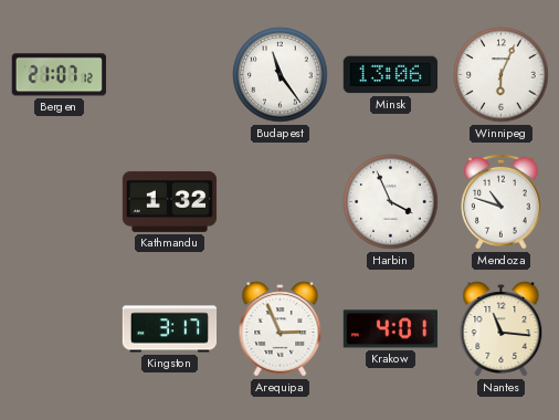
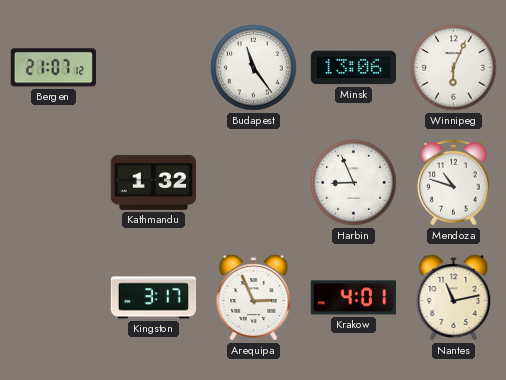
Harbin: 3:56 -> 8:56
Nantes: 11:16 -> 11:13
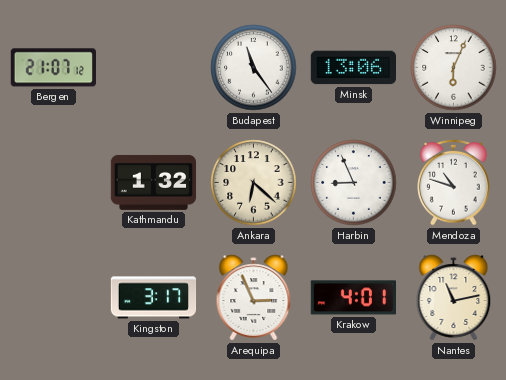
Ankara: none -> 6:22
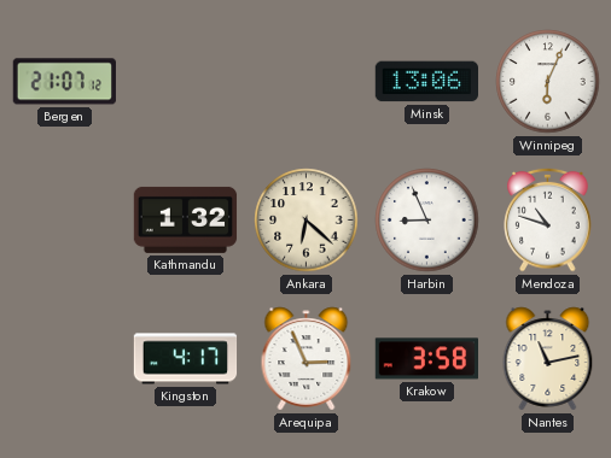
Budapest: 11:24 -> none
Kingston: 3:17 -> 4:17
Krakow: 4:01 -> 3:58
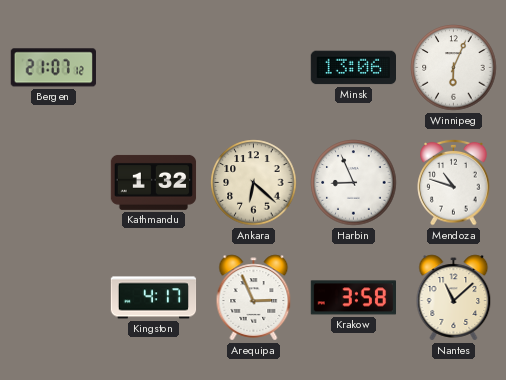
Nantes: 11:13 -> 11:08
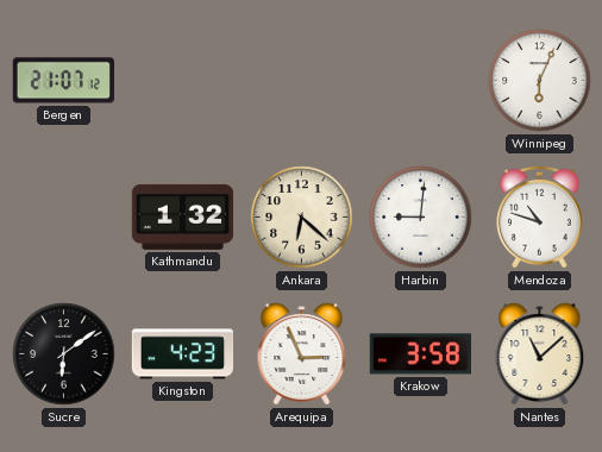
Minsk: 13:06 -> none
Harbin: 8:56 -> 9:01
Sucre: none -> 6:09
Kingston: 4:17 -> 4:23
